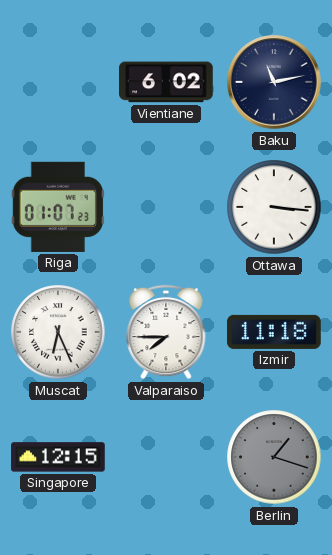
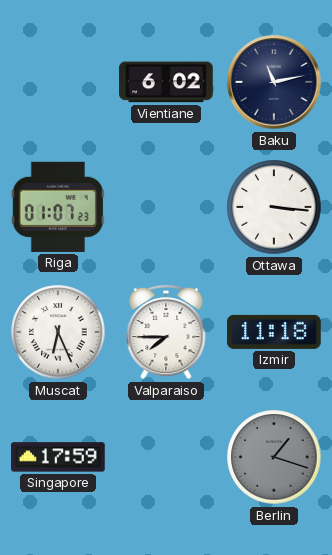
Singapore: 12:15 -> 17:59
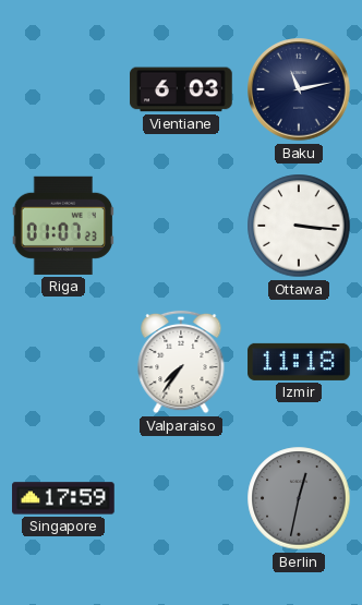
Vientiane: 6:02 -> 6:03
Muscat: 6:26 -> none
Valparaiso: 7:45 -> 7:36
Berlin: 1:18 -> 12:32
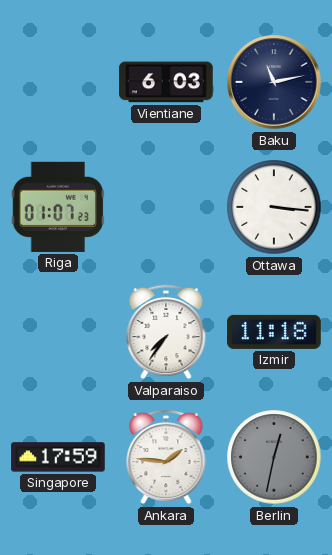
Ankara: none -> 1:46
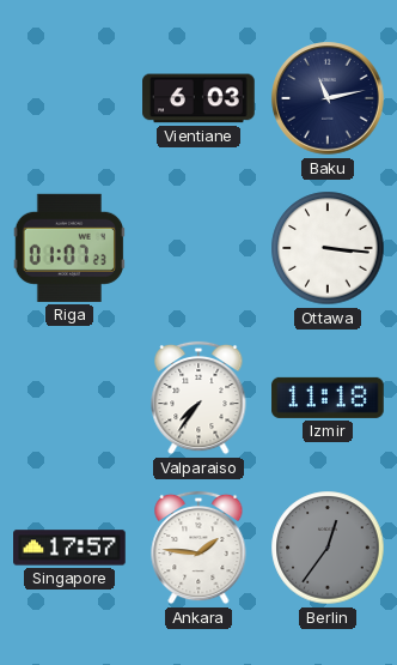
Singapore: 17:59 -> 17:57
Berlin: 12:32 -> 12:36
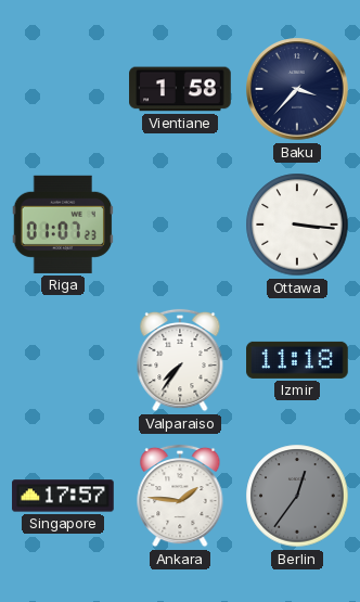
Vientiane: 6:03 -> 1:58
Baku: 11:13 -> 3:37
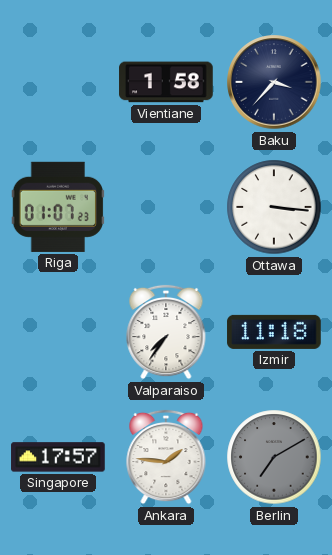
Berlin: 12:36 -> 7:10
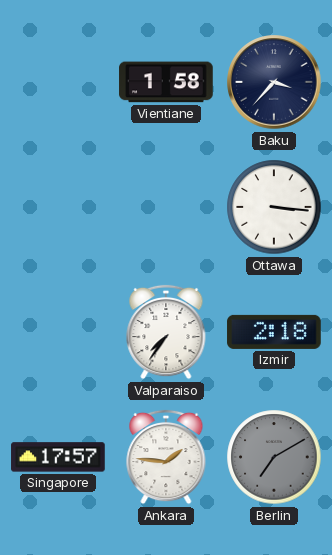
Riga: 01:07 -> none
Izmir: 11:18 -> 2:18
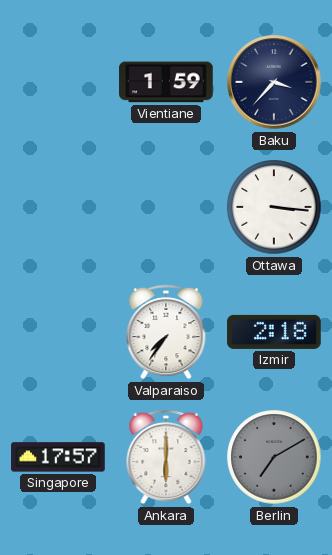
Vientiane: 1:58 -> 1:59
Ankara: 1:46 -> 6:00
